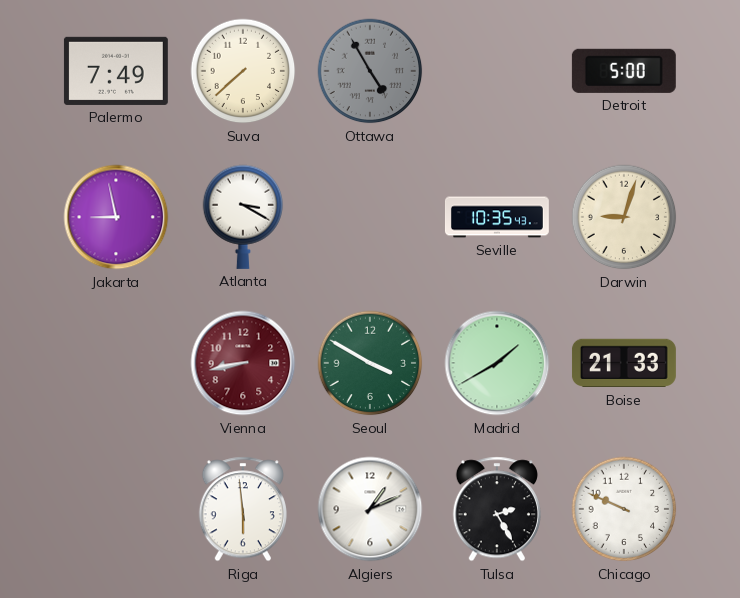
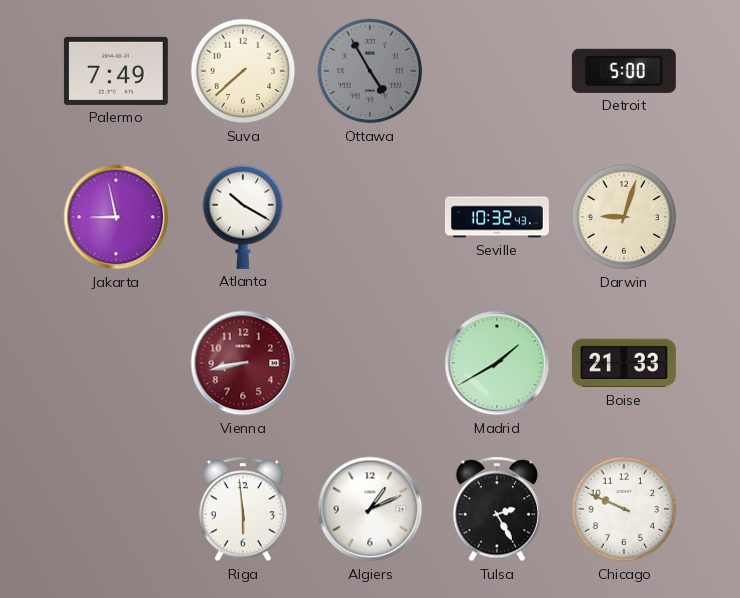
Atlanta: 3:20 -> 10:20
Seville: 10:35 -> 10:32
Seoul: 3:50 -> none
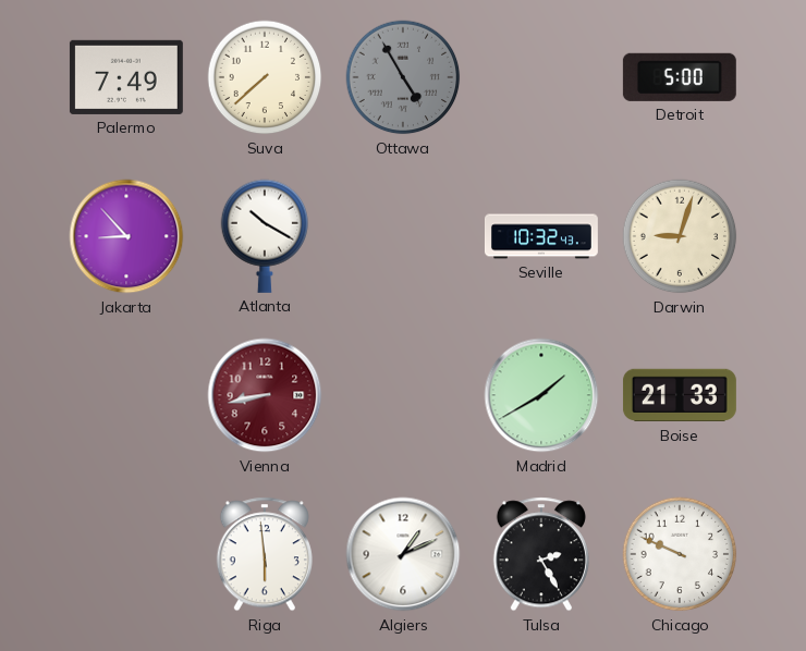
Jakarta: 8:58 -> 8:53
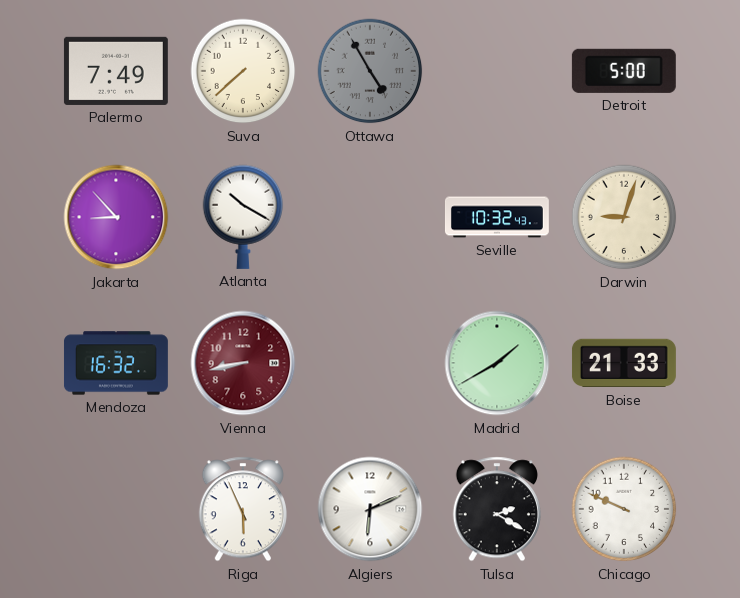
Mendoza: none -> 16:32
Riga: 5:59 -> 5:56
Algiers: 1:11 -> 6:11
Tulsa: 2:25 -> 2:20
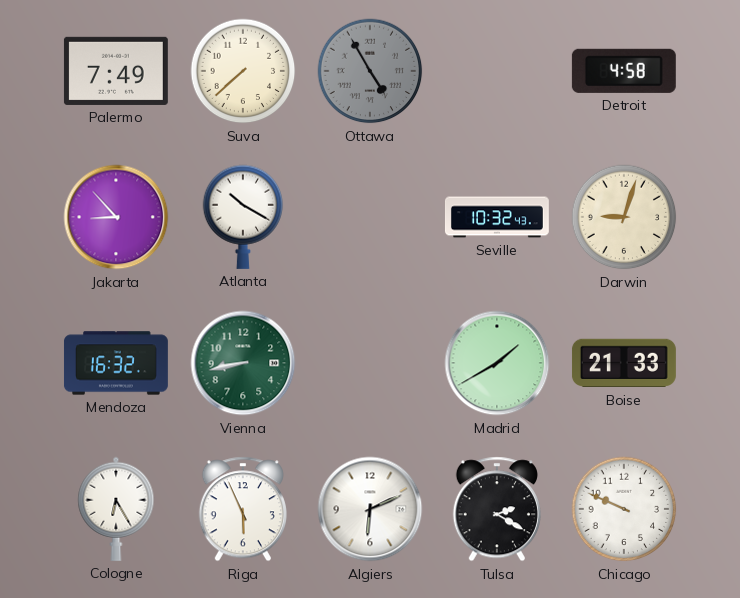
Detroit: 5:00 -> 4:58
Vienna dial: burgundy -> green
Cologne: none -> 6:25
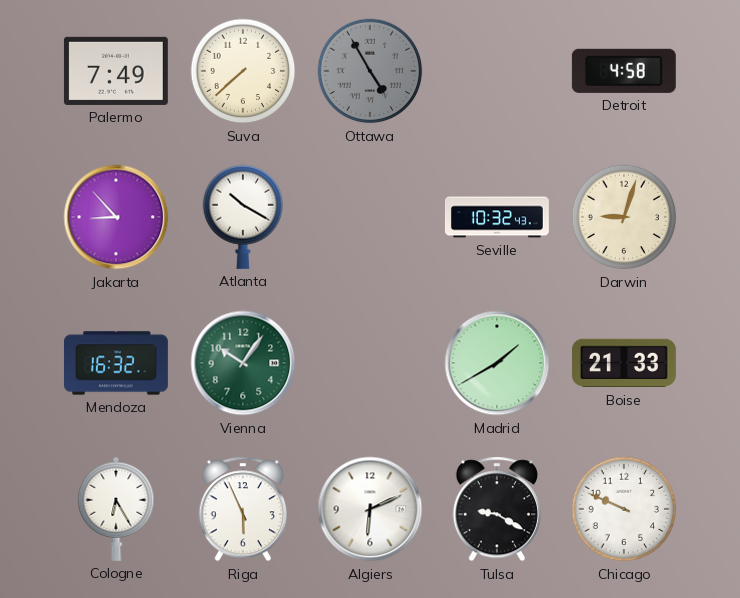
Vienna: 8:43 -> 10:06
Tulsa: 2:20 -> 9:20
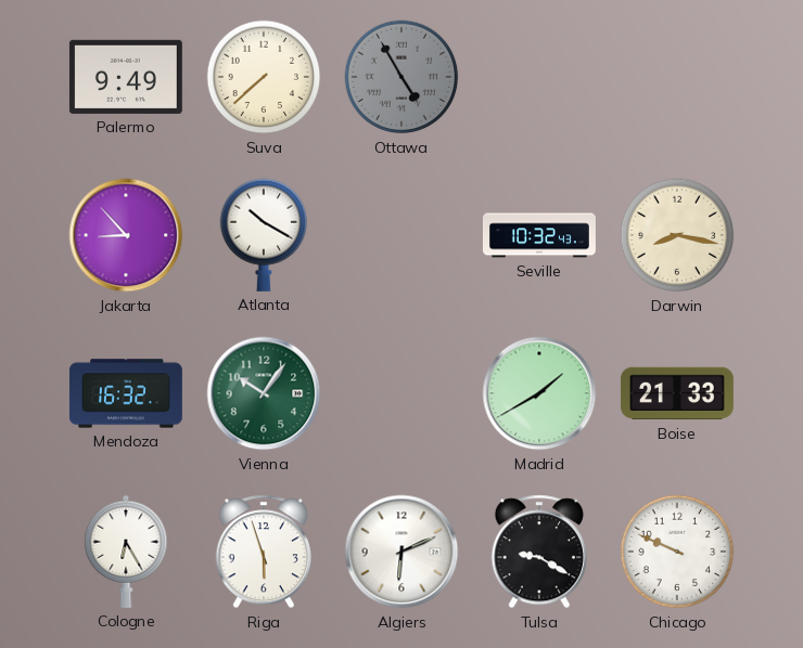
Palermo: 7:49 -> 9:49
Detroit: 4:58 -> none
Darwin: 9:03 -> 8:17
Riga: 5:56 -> 5:57
